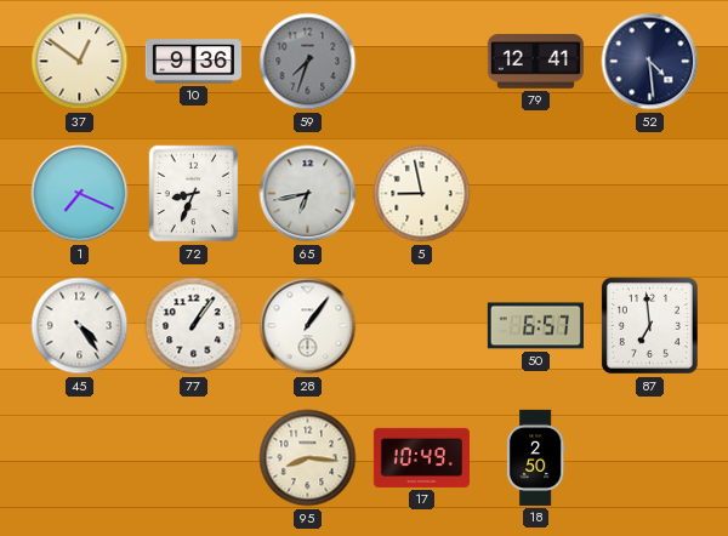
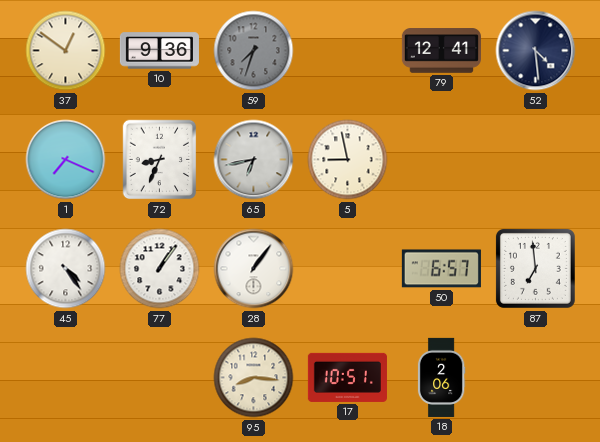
17: 10:49 -> 10:51
18: 2:50 -> 2:06
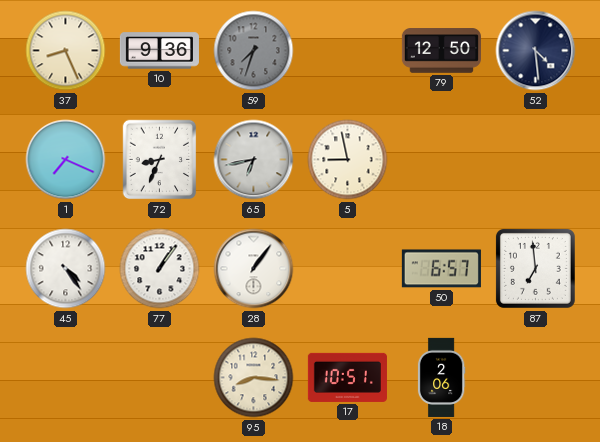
37: 12:51 -> 8:26
79: 12:41 -> 12:50
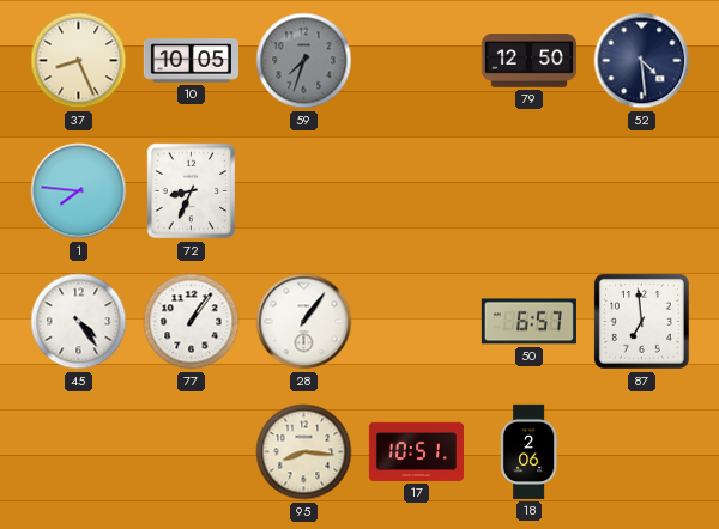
10: 9:36 -> 10:05
1: 7:19 -> 7:46
65: 6:43 -> none
5: 8:58 -> none
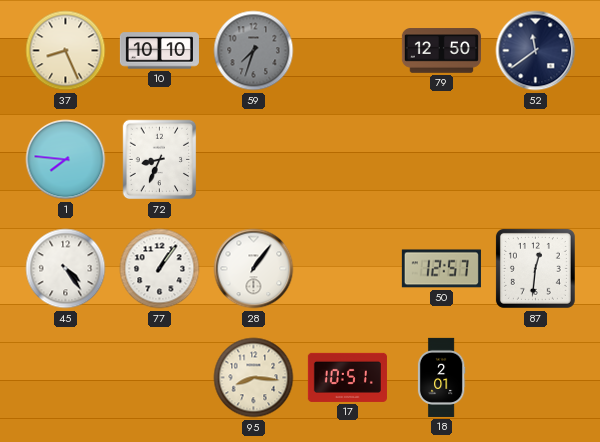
10: 10:05 -> 10:10
52: 4:29 -> 11:39
50: 6:57 -> 12:57
87: 6:59 -> 12:31
18: 2:06 -> 2:01
